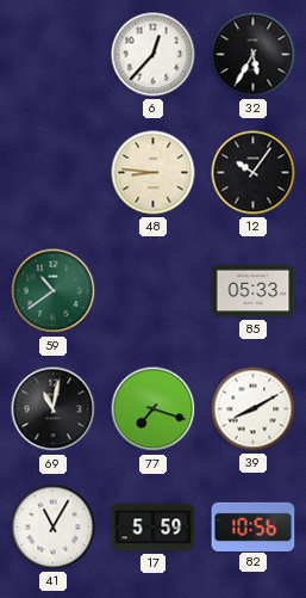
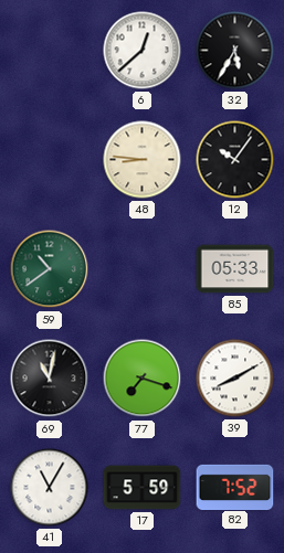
6: 12:37 -> 12:38
82: 10:56 -> 7:52
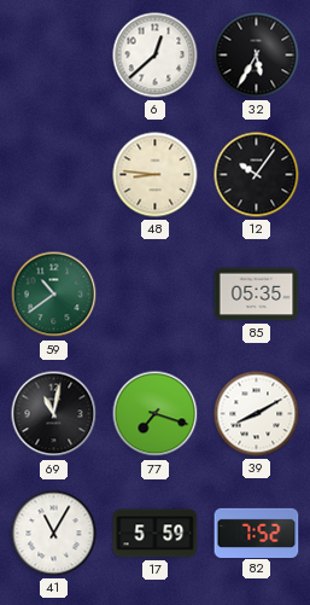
85: 05:33 -> 05:35
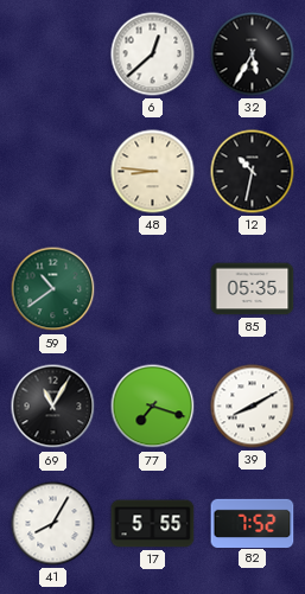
12: 10:06 -> 10:32
69: 11:02 -> 11:05
41: 11:05 -> 8:05
17: 5:59 -> 5:55
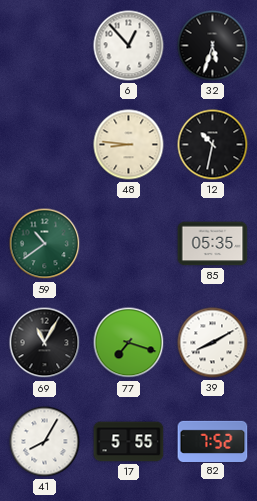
6: 12:38 -> 12:53
32: 5:35 -> 5:33
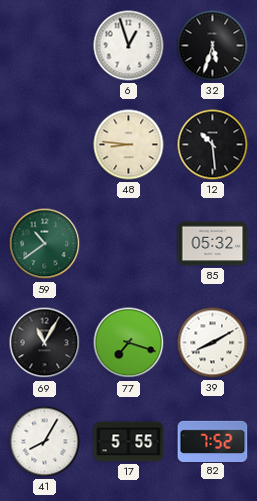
6: 12:53 -> 12:57
12: 10:32 -> 10:29
85: 05:35 -> 05:32
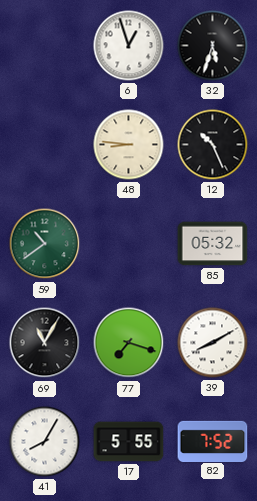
12: 10:29 -> 10:26
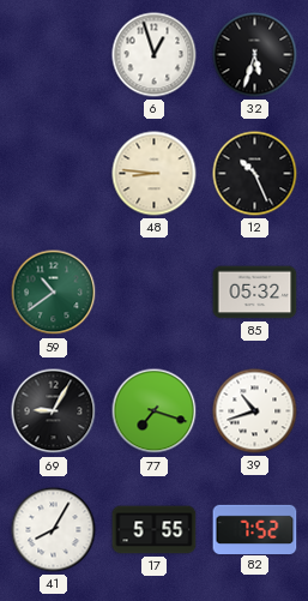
69: 11:05 -> 9:05
39: 8:10 -> 10:42
